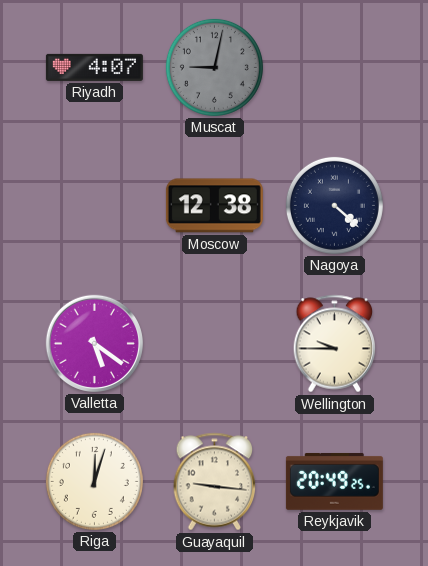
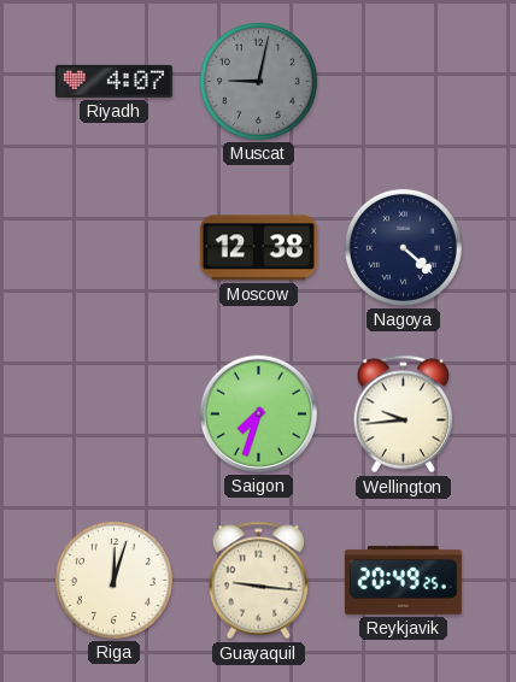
Valletta: 5:21 -> none
Saigon: none -> 7:33
Wellington: 9:45 -> 9:44
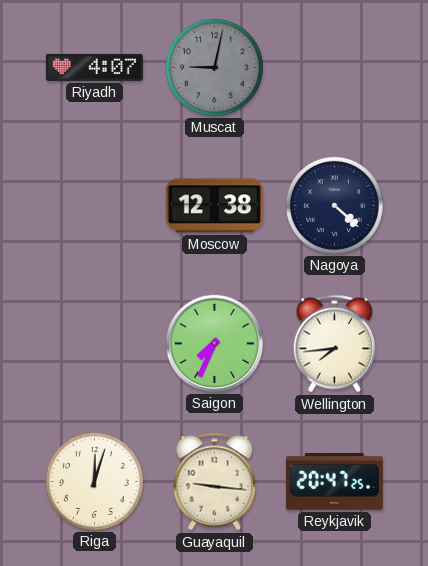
Saigon: 7:33 -> 7:34
Wellington: 9:44 -> 7:44
Reykjavik: 20:49 -> 20:47
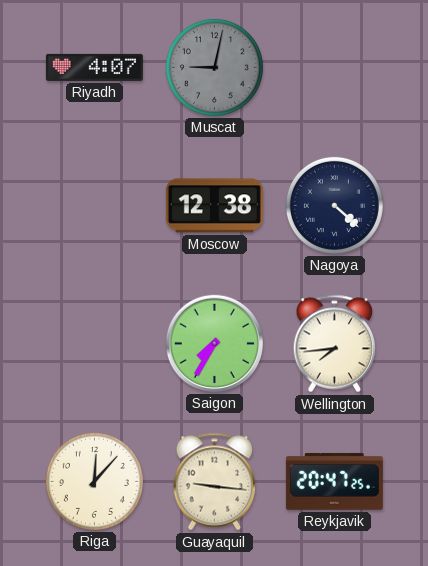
Saigon: 7:34 -> 7:35
Riga: 12:03 -> 12:07
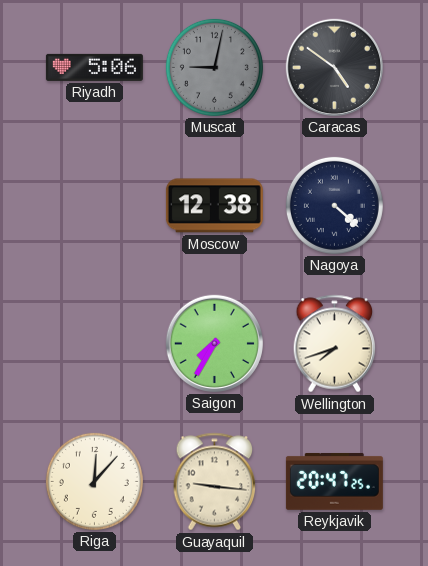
Riyadh: 4:07 -> 5:06
Caracas: none -> 4:51
Wellington: 7:44 -> 7:42
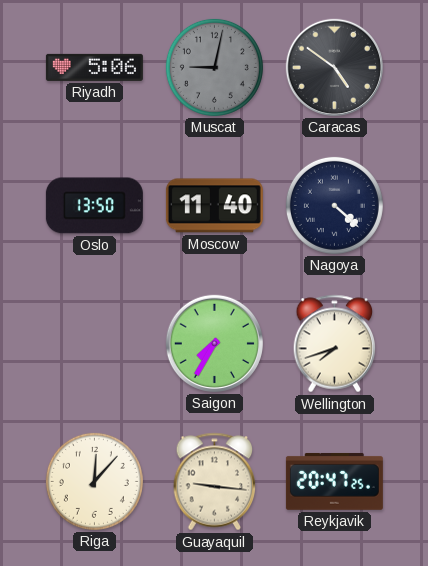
Oslo: none -> 13:50
Moscow: 12:38 -> 11:40
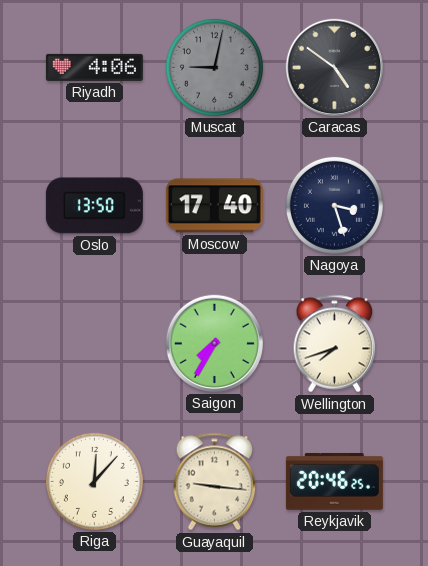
Riyadh: 5:06 -> 4:06
Moscow: 11:40 -> 17:40
Nagoya: 4:22 -> 3:27
Reykjavik: 20:47 -> 20:46
